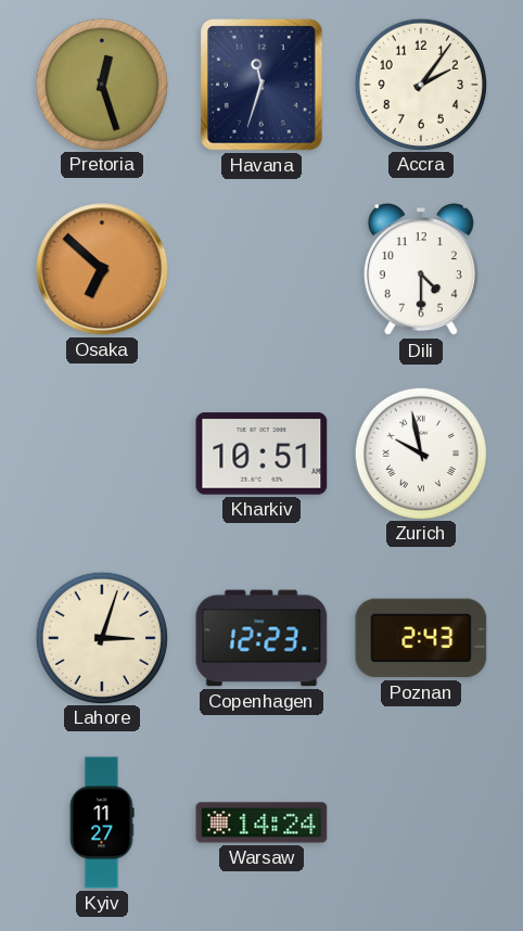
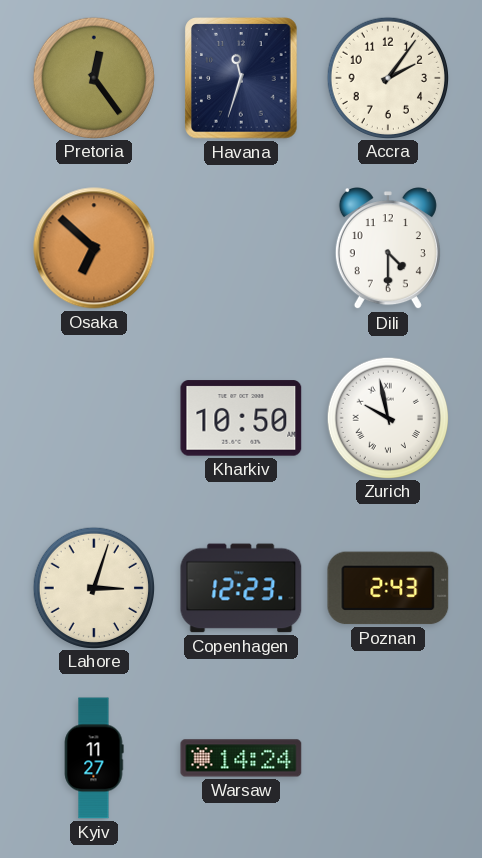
Pretoria: 12:27 -> 12:24
Kharkiv: 10:51 -> 10:50
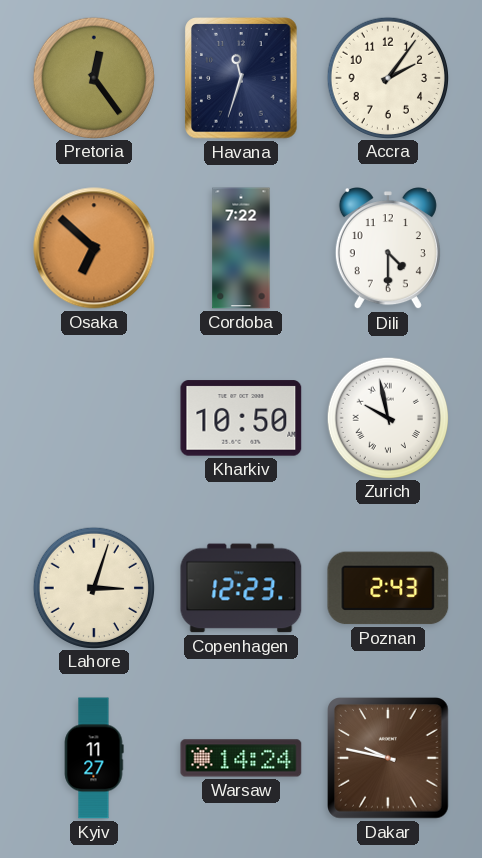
Cordoba: none -> 7:22
Dakar: none -> 9:47
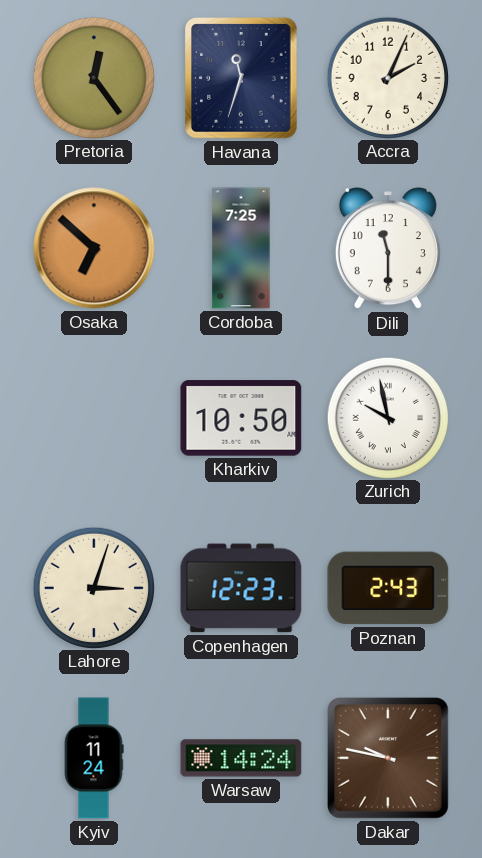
Accra: 2:06 -> 2:04
Cordoba: 7:22 -> 7:25
Dili: 4:30 -> 11:30
Kyiv: 11:27 -> 11:24
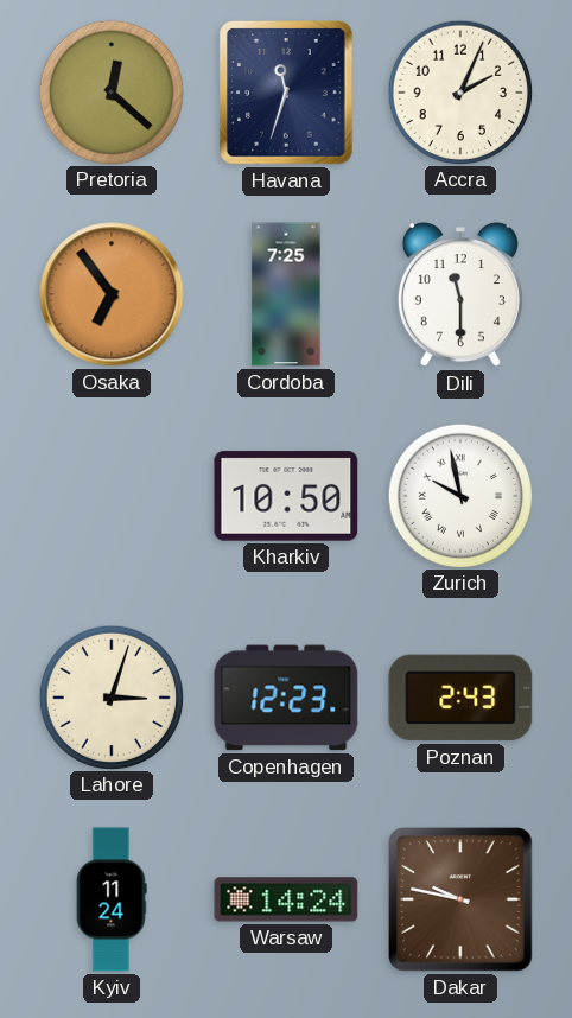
Pretoria: 12:24 -> 12:22
Osaka: 6:52 -> 6:54
